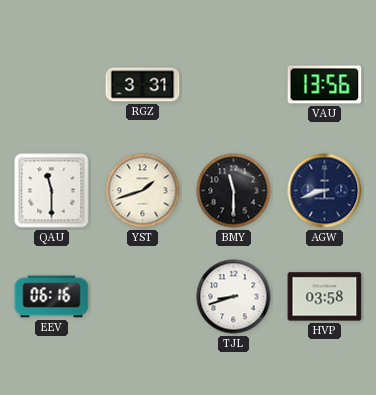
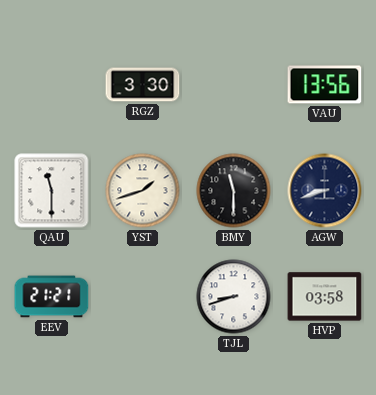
RGZ: 3:31 -> 3:30
EEV: 06:16 -> 21:21
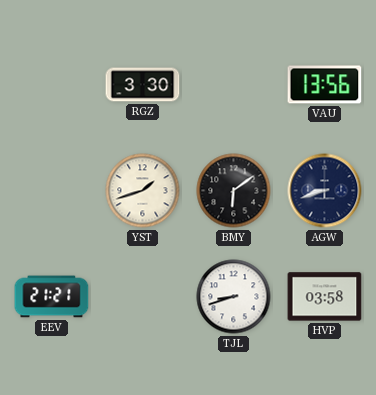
QAU: 11:30 -> none
BMY: 11:30 -> 6:09
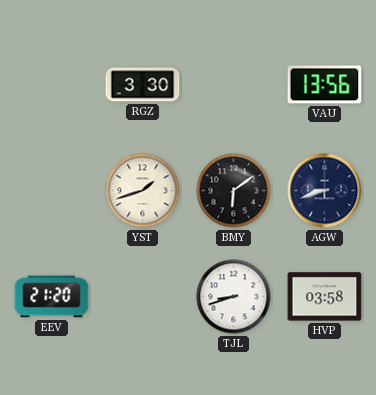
EEV: 21:21 -> 21:20
